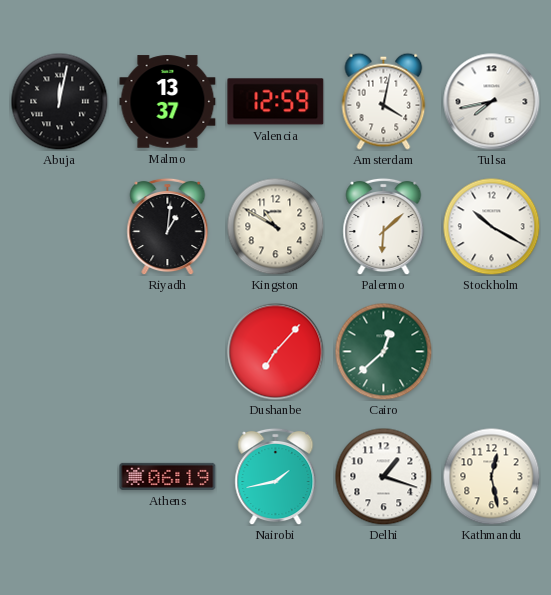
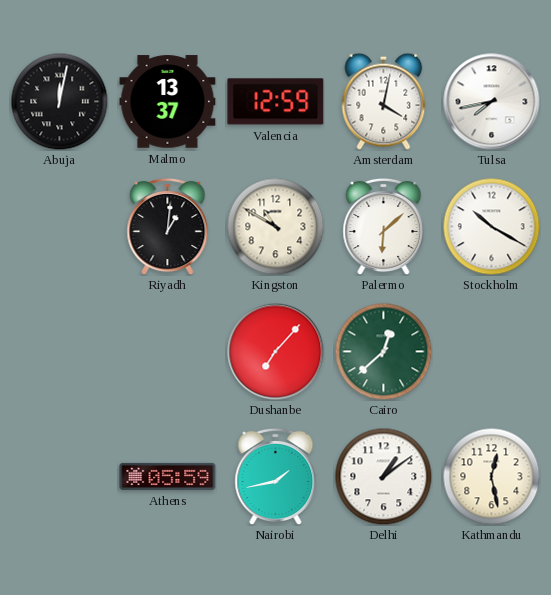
Athens: 06:19 -> 05:59
Delhi: 1:18 -> 1:09
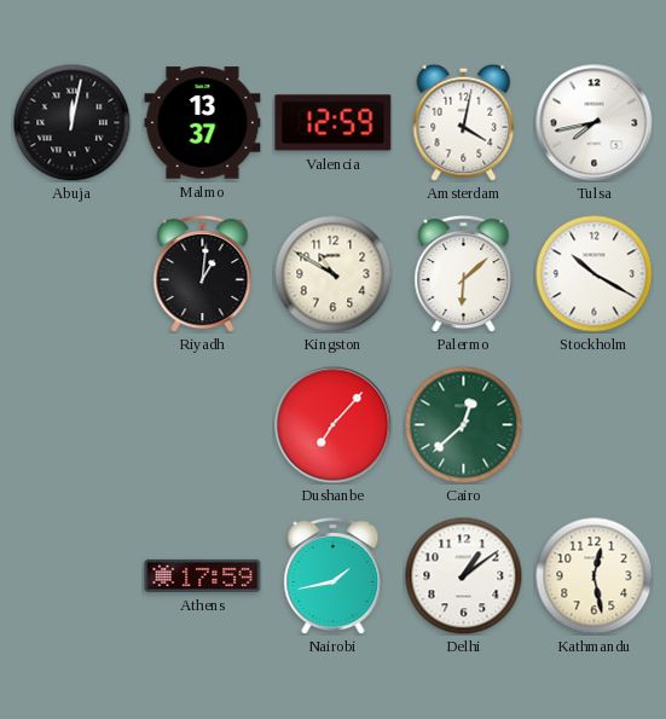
Athens: 05:59 -> 17:59
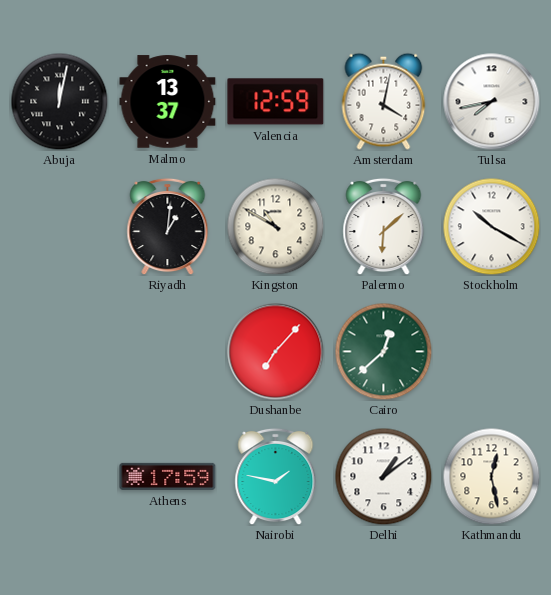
Nairobi: 1:43 -> 1:47
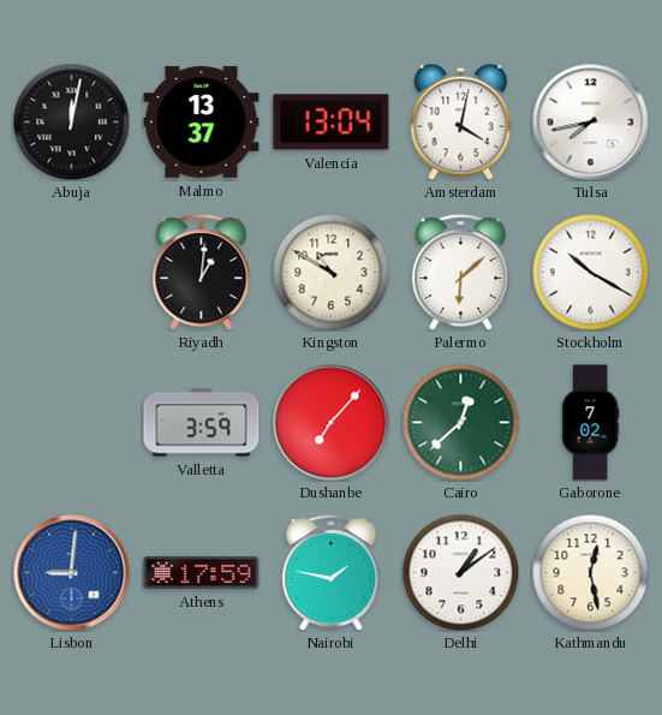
Valencia: 12:59 -> 13:04
Valletta: none -> 3:59
Gaborone: none -> 7:02
Lisbon: none -> 9:01
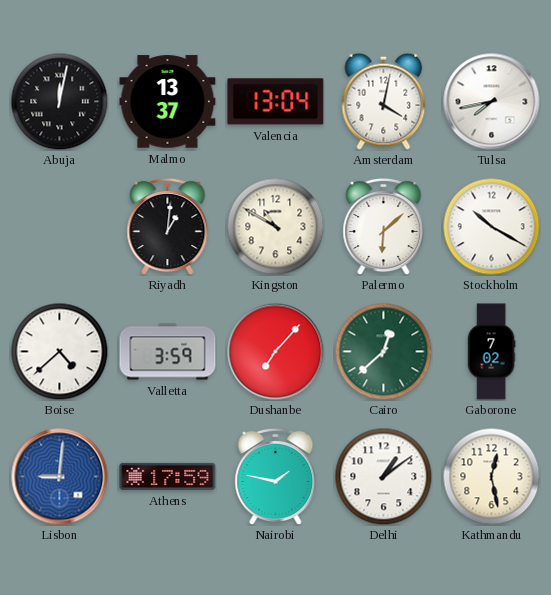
Boise: none -> 4:38
